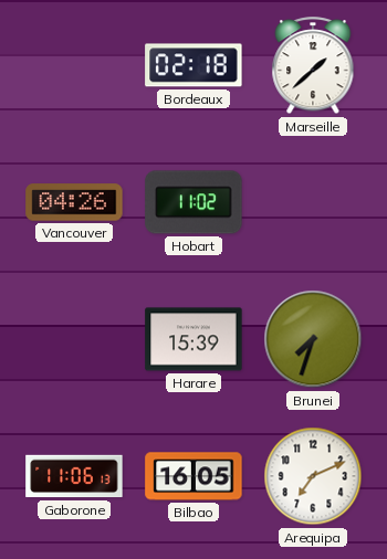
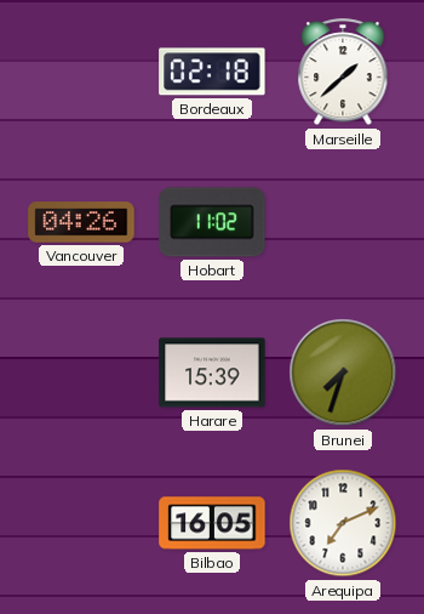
Gaborone: 11:06 -> none
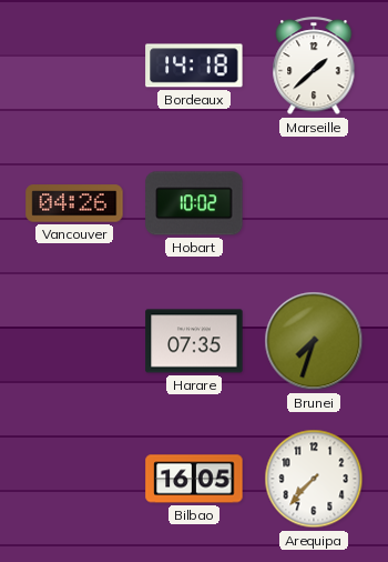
Bordeaux: 02:18 -> 14:18
Hobart: 11:02 -> 10:02
Harare: 15:39 -> 07:35
Arequipa: 7:11 -> 7:37
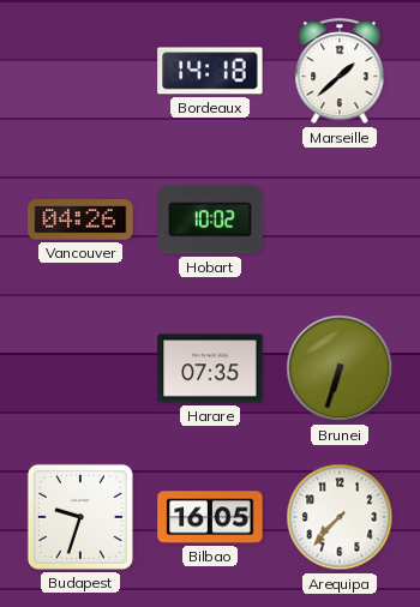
Brunei: 7:33 -> 6:33
Budapest: none -> 9:33
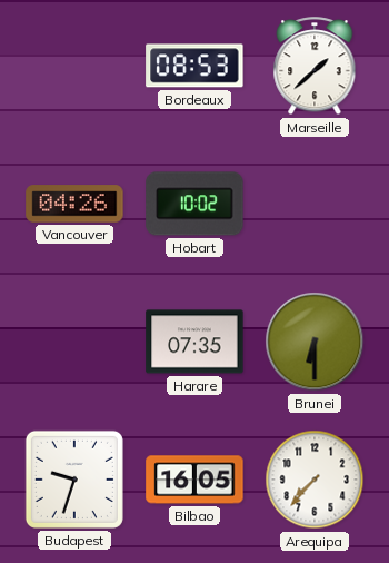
Bordeaux: 14:18 -> 08:53
Brunei: 6:33 -> 6:30
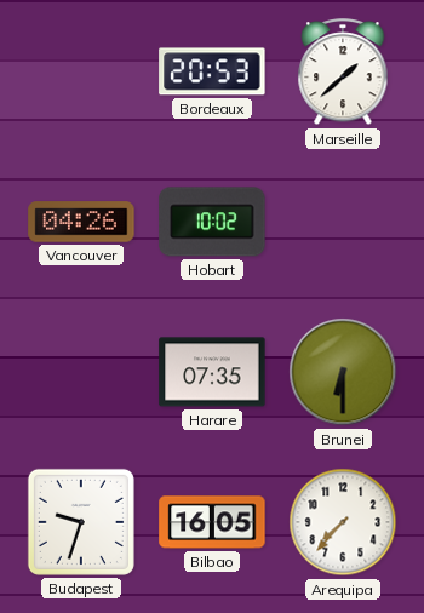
Bordeaux: 08:53 -> 20:53
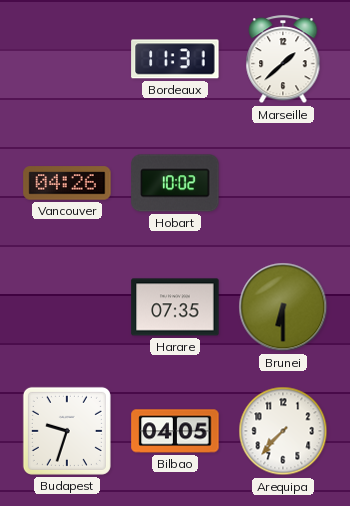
Bordeaux: 20:53 -> 11:31
Bilbao: 16:05 -> 04:05
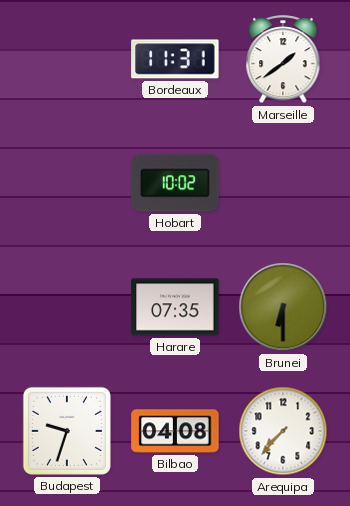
Marseille: 1:38 -> 1:39
Vancouver: 04:26 -> none
Bilbao: 04:05 -> 04:08
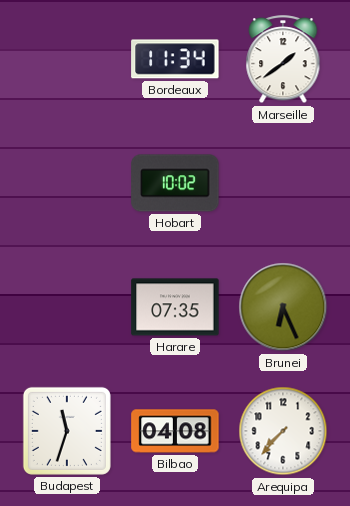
Bordeaux: 11:31 -> 11:34
Brunei: 6:30 -> 6:26
Budapest: 9:33 -> 11:33
